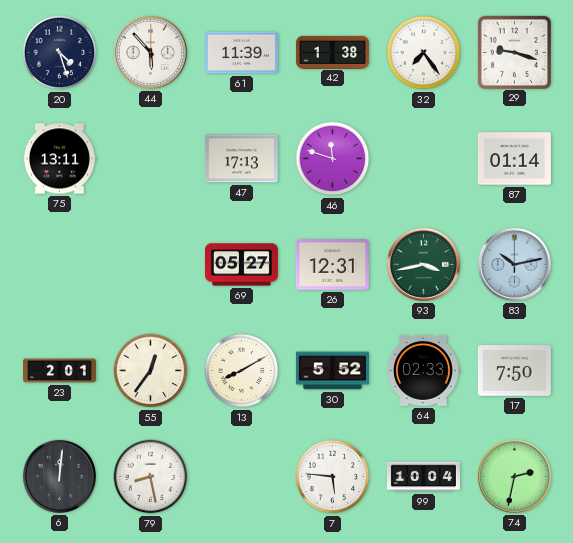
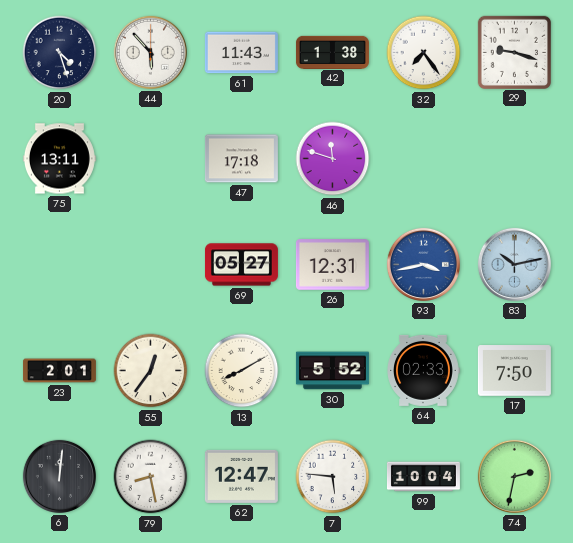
61: 11:39 -> 11:43
47: 17:13 -> 17:18
87: 01:14 -> none
93 dial: green -> blue
62: none -> 12:47
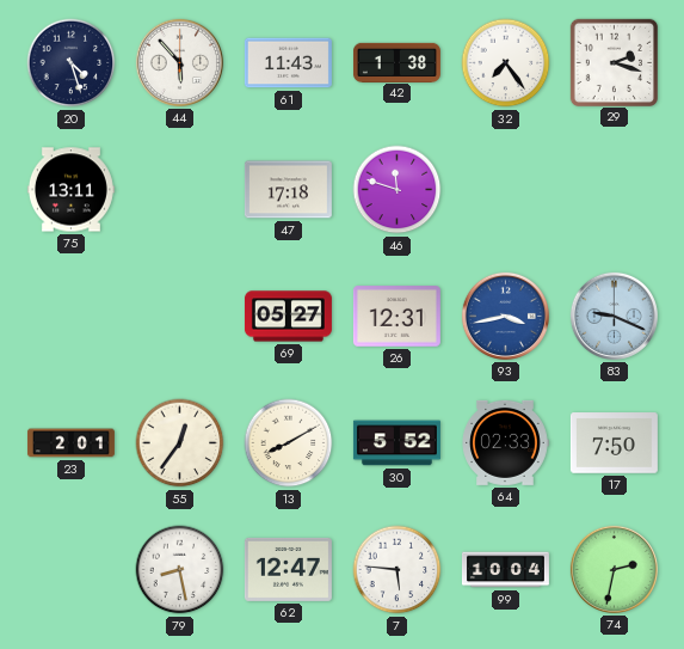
29: 9:18 -> 2:18
83: 10:13 -> 9:19
6: 12:01 -> none
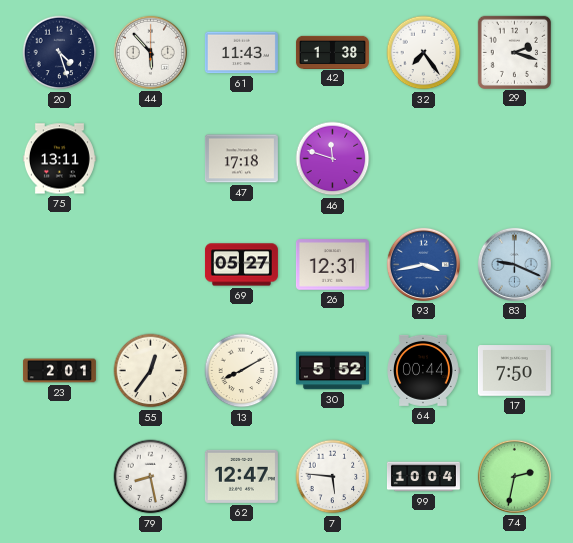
64: 02:33 -> 00:44
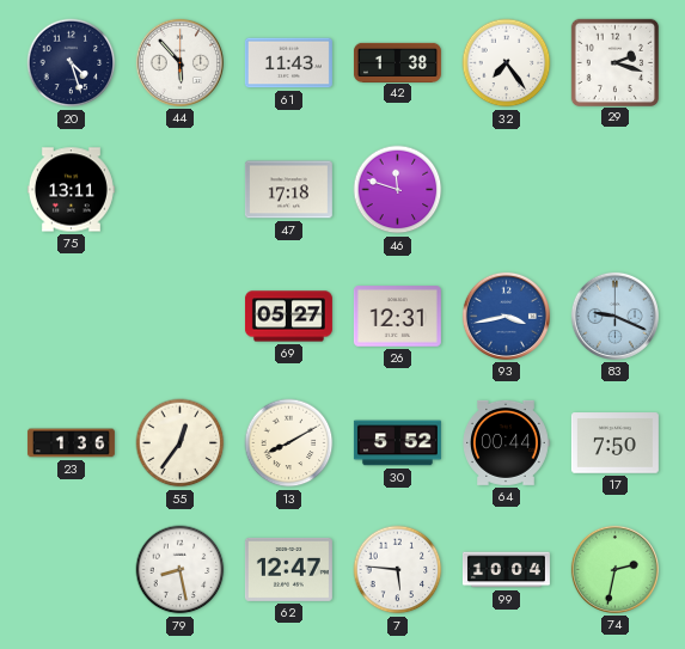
23: 2:01 -> 1:36
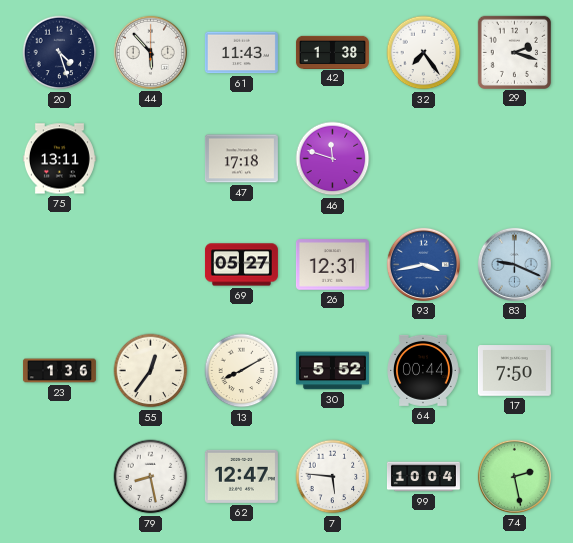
74: 2:32 -> 2:28
